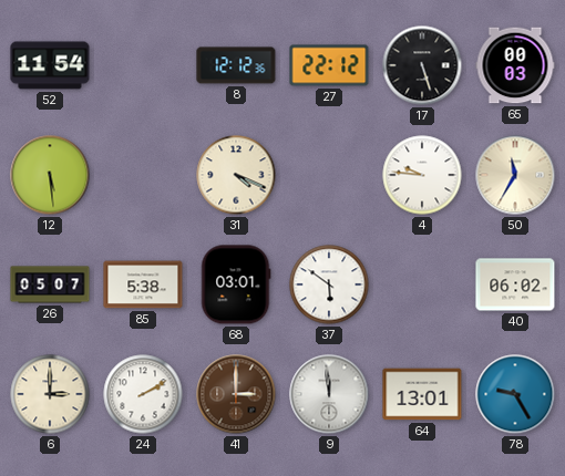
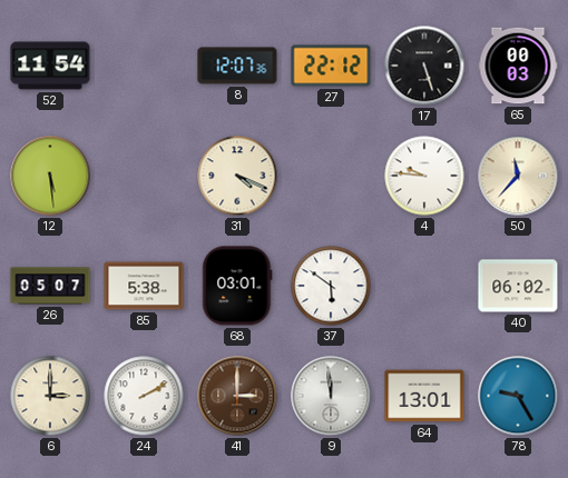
8: 12:12 -> 12:07
50: 11:35 -> 11:37
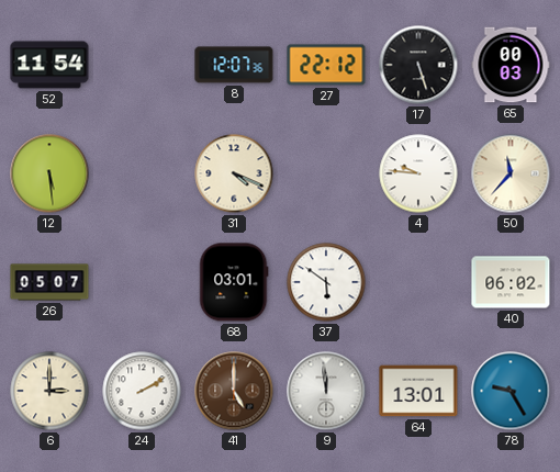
85: 5:38 -> none
41: 3:00 -> 5:00
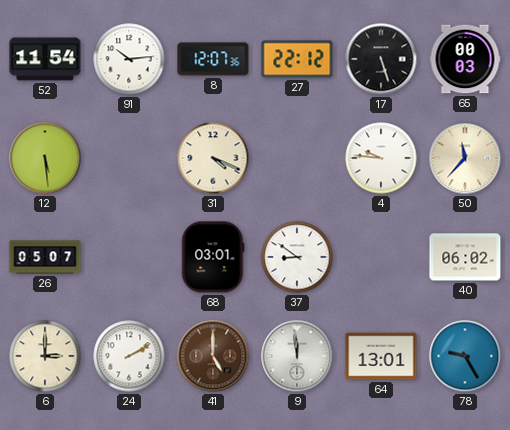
91: none -> 10:14
37: 5:51 -> 8:51
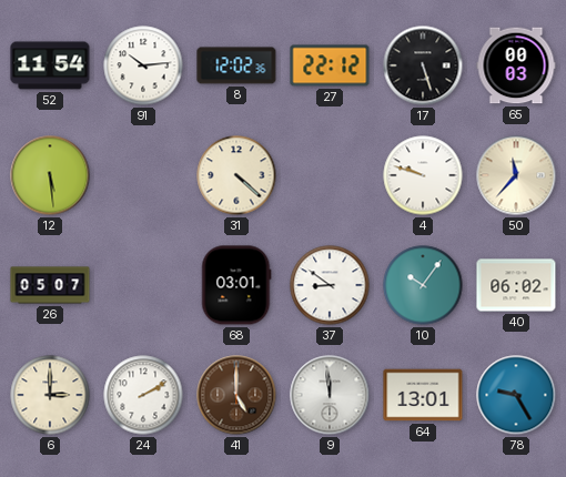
8: 12:07 -> 12:02
31: 4:19 -> 4:22
4: 9:46 -> 9:48
10: none -> 10:06
